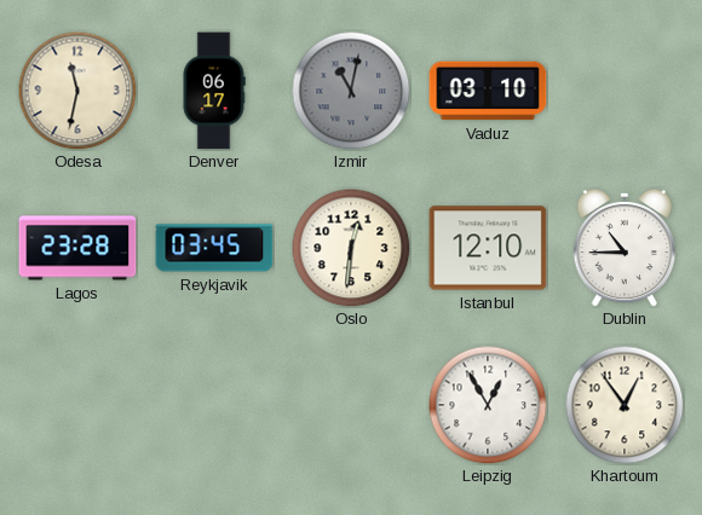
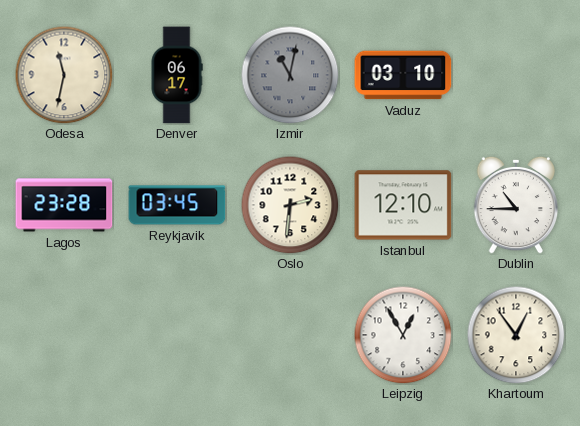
Oslo: 12:31 -> 2:31
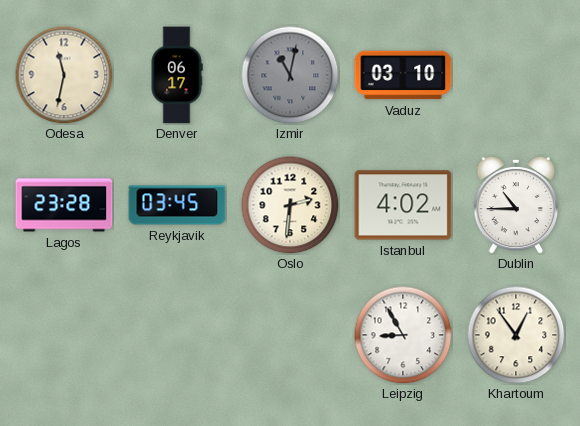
Istanbul: 12:10 -> 4:02
Leipzig: 12:55 -> 8:55
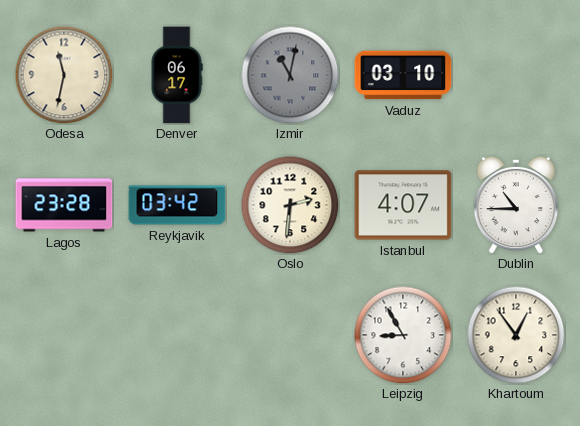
Reykjavik: 03:45 -> 03:42
Istanbul: 4:02 -> 4:07
